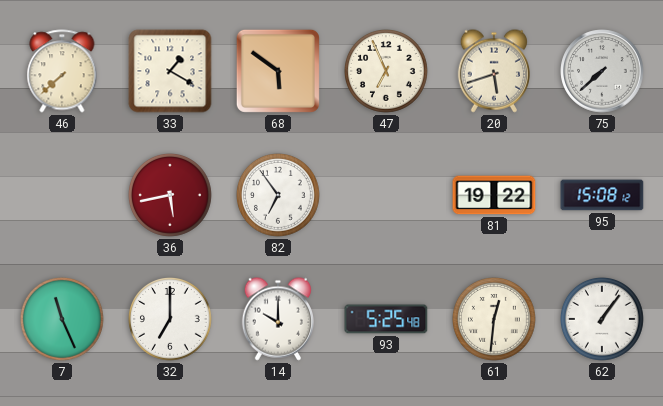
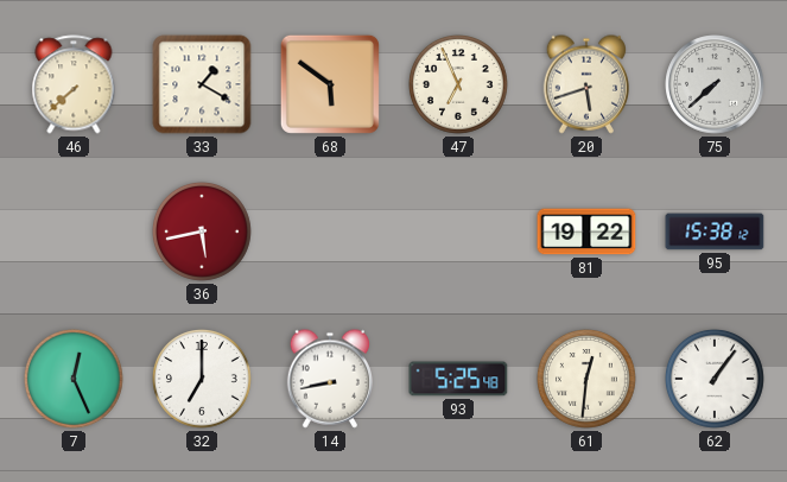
82: 6:54 -> none
95: 15:08 -> 15:38
7: 11:26 -> 12:26
14: 10:00 -> 8:43
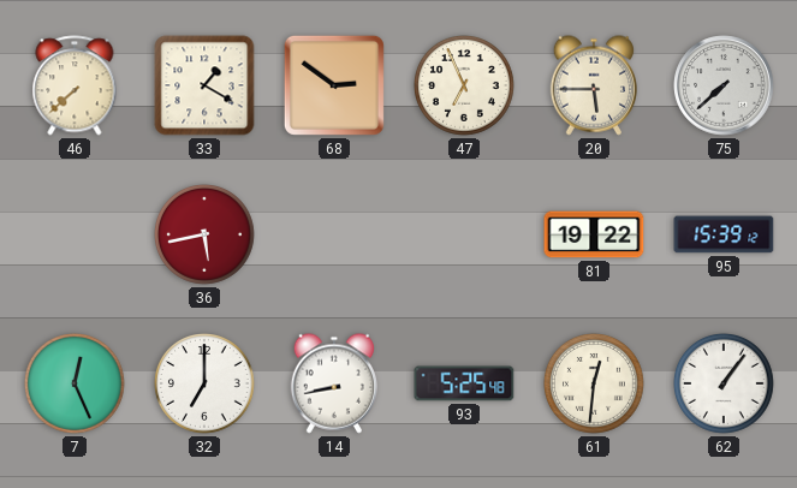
68: 5:51 -> 2:51
20: 5:42 -> 5:45
95: 15:38 -> 15:39
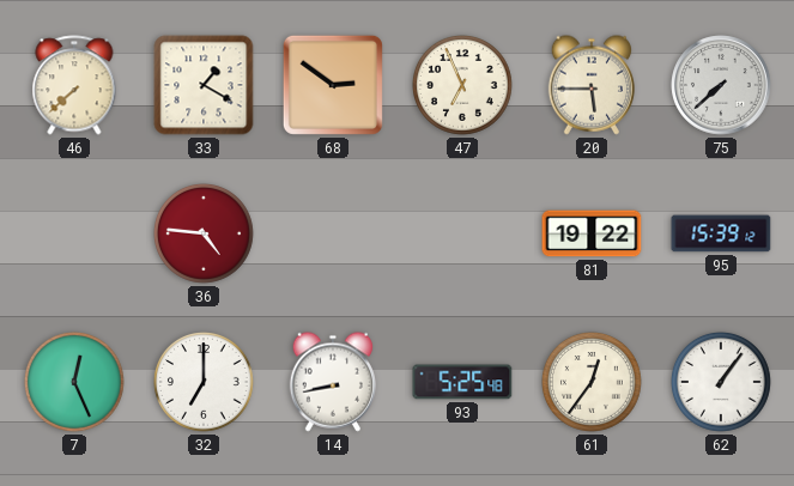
36: 5:43 -> 4:46
61: 12:31 -> 12:36
